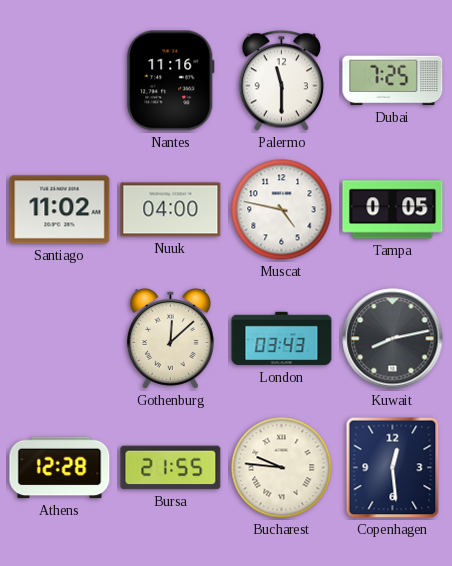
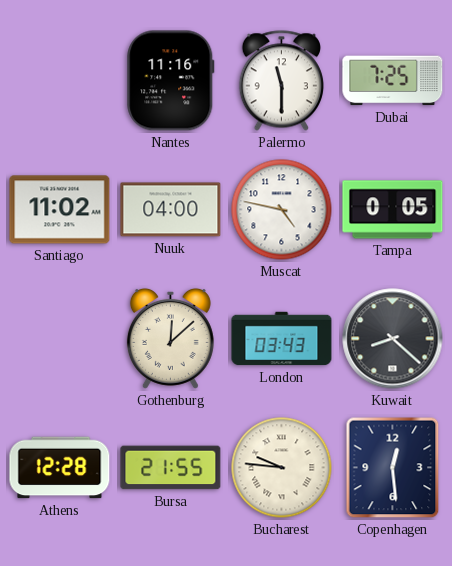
Kuwait: 8:13 -> 8:22
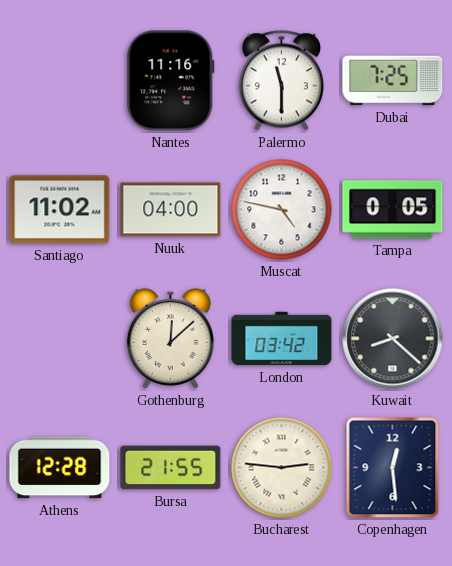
London: 03:43 -> 03:42
Bucharest: 9:46 -> 2:46
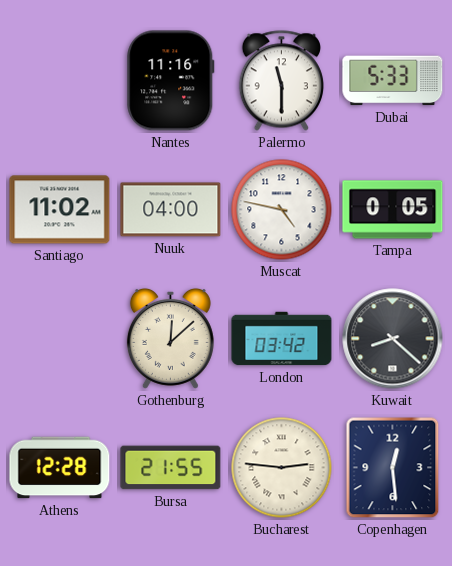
Dubai: 7:25 -> 5:33
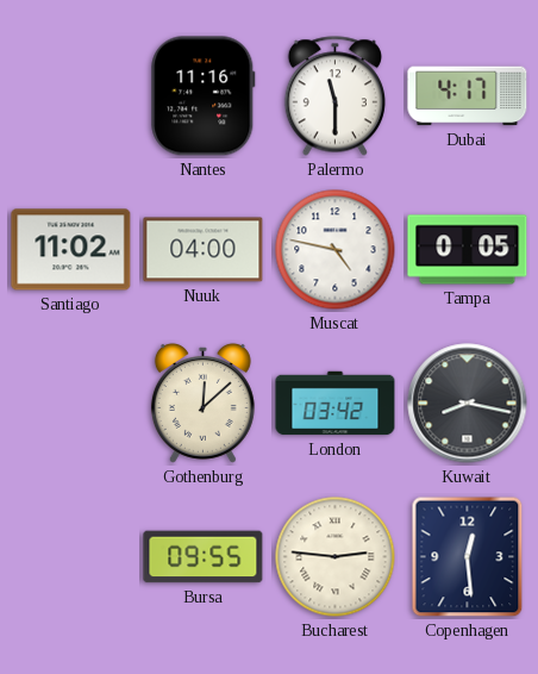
Dubai: 5:33 -> 4:17
Kuwait: 8:22 -> 8:17
Athens: 12:28 -> none
Bursa: 21:55 -> 09:55
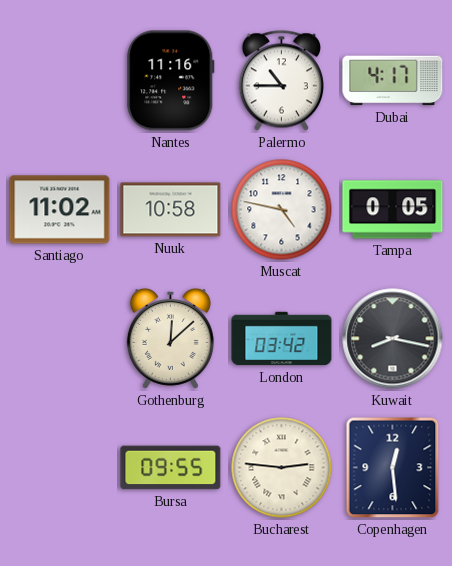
Palermo: 11:30 -> 10:45
Nuuk: 04:00 -> 10:58
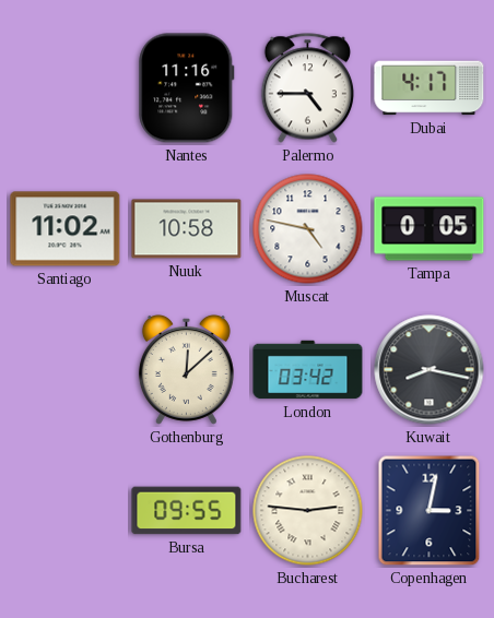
Palermo: 10:45 -> 4:45
Copenhagen: 12:29 -> 3:02
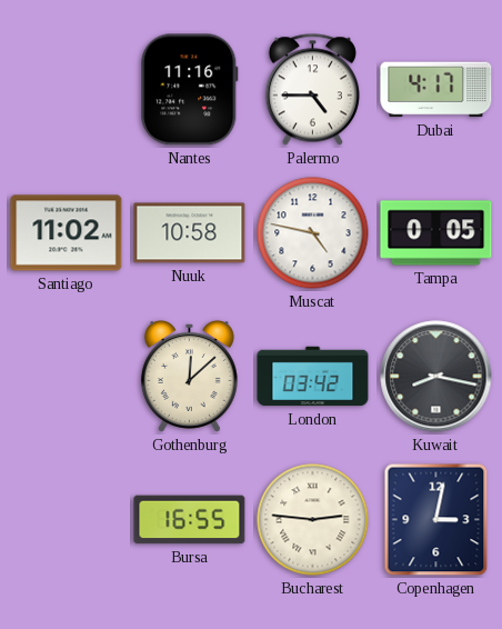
Bursa: 09:55 -> 16:55
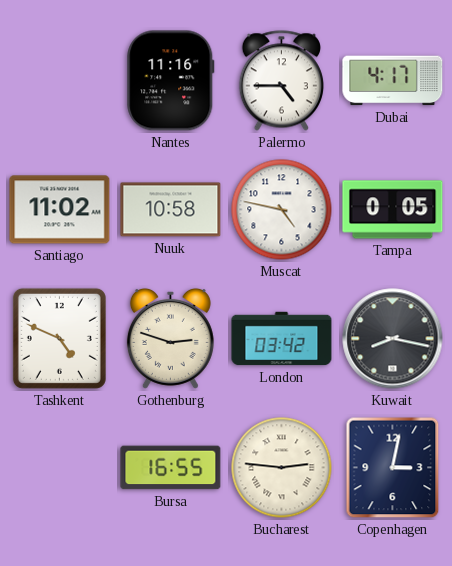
Tashkent: none -> 4:49
Gothenburg: 12:08 -> 2:48
